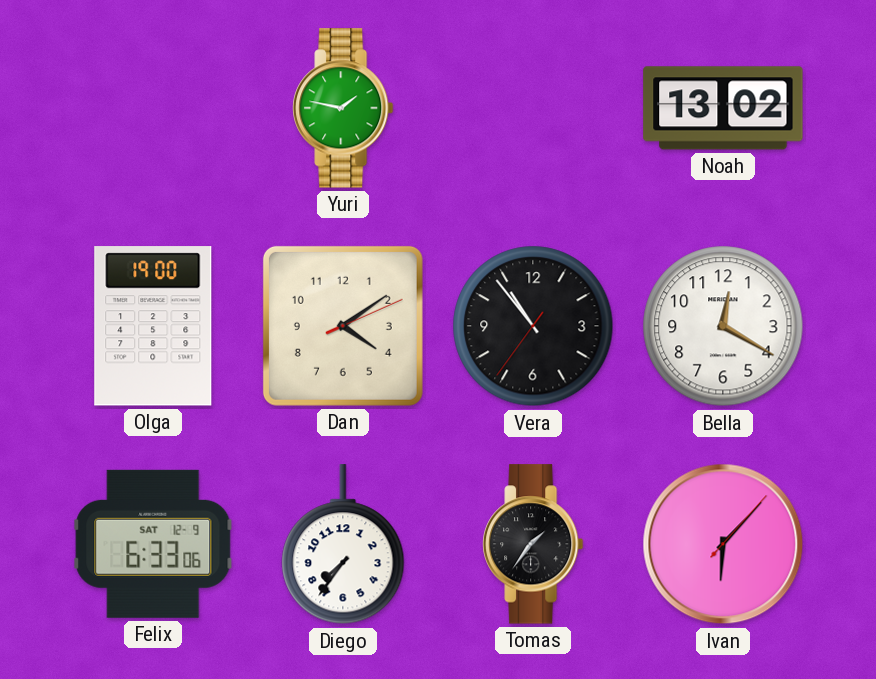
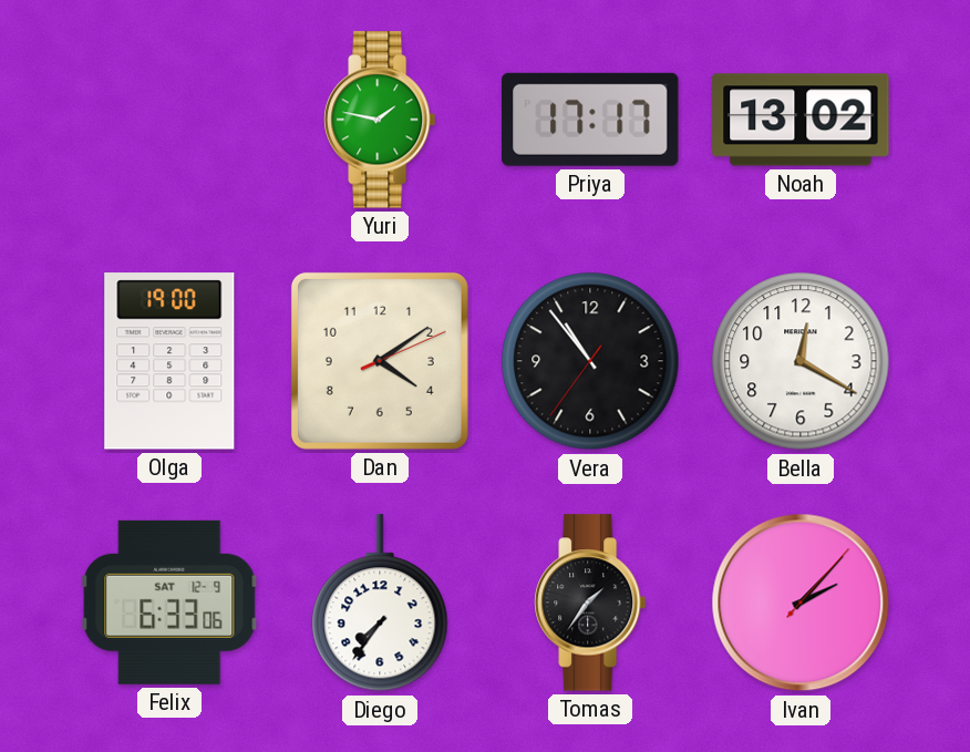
Priya: none -> 17:17
Ivan: 6:07 -> 2:07
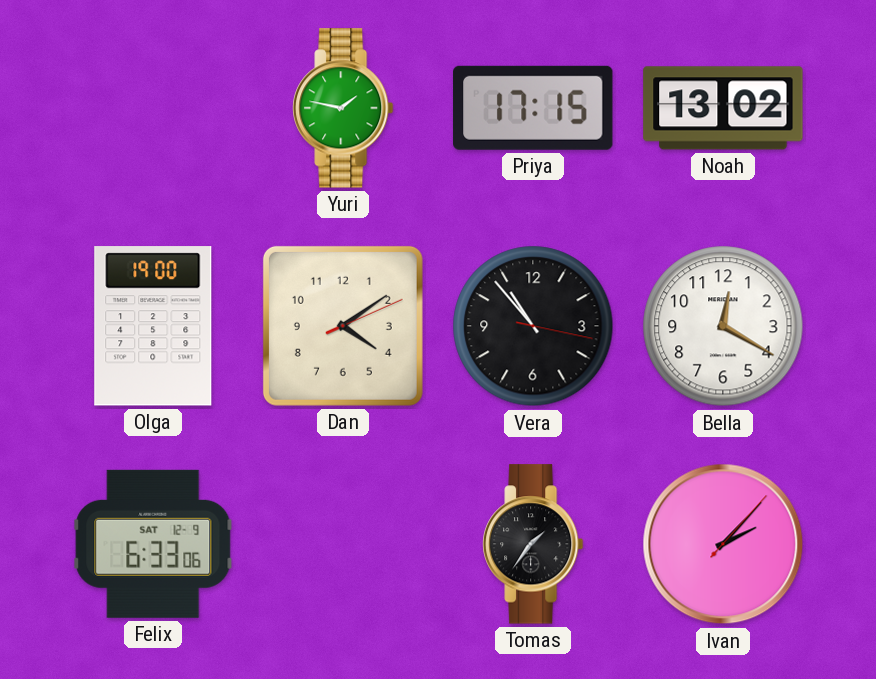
Priya: 17:17 -> 17:15
Vera: 10:53:36 -> 10:53:17
Diego: 7:36 -> none
